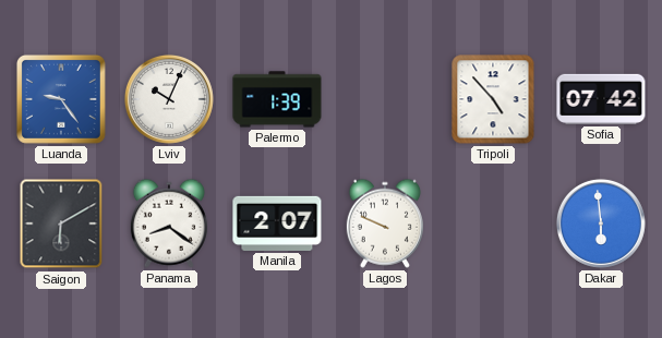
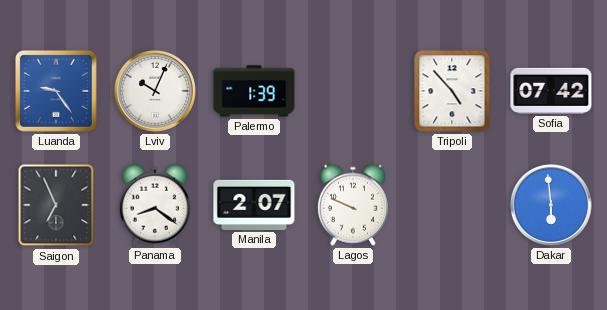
Saigon: 6:10 -> 6:56
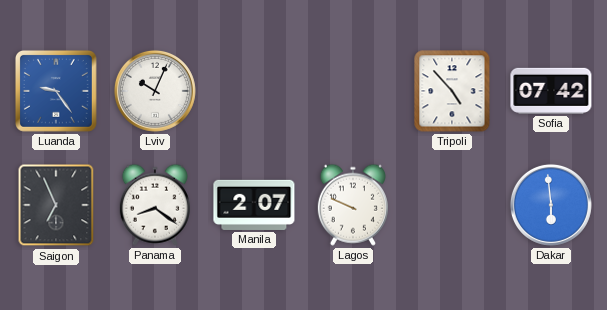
Palermo: 1:39 -> none
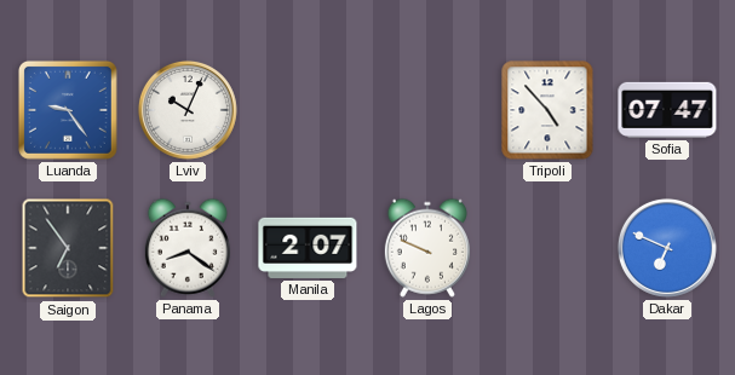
Sofia: 07:42 -> 07:47
Saigon: 6:56 -> 6:54
Dakar: 5:59 -> 6:49
